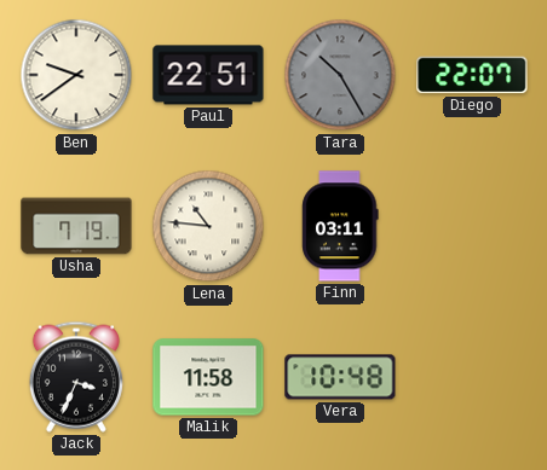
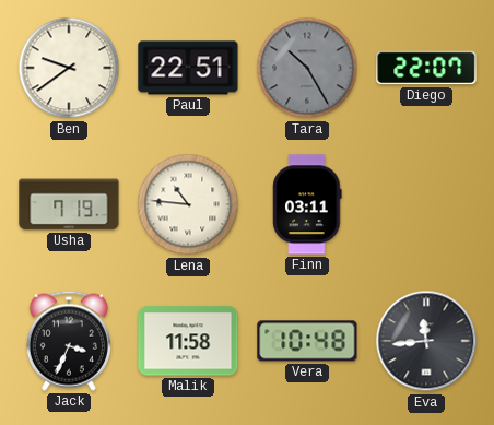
Eva: none -> 11:44
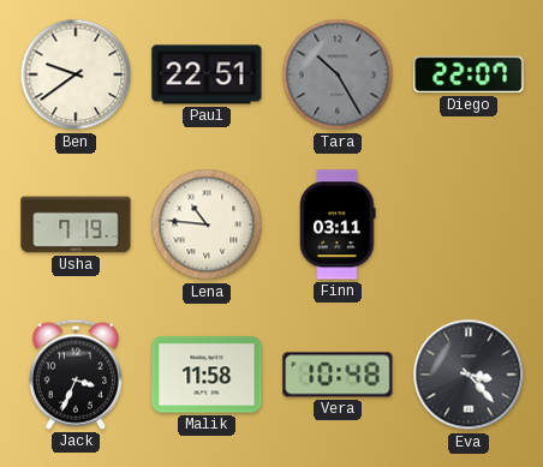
Eva: 11:44 -> 3:23
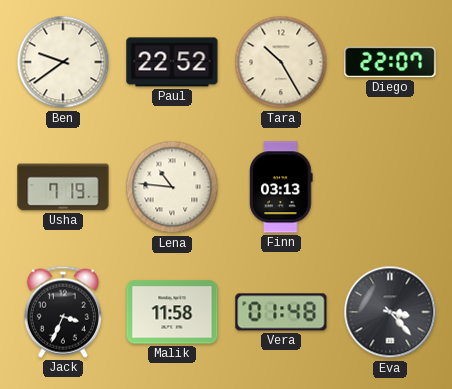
Paul: 22:51 -> 22:52
Tara dial: grey -> cream
Finn: 03:11 -> 03:13
Vera: 10:48 -> 01:48
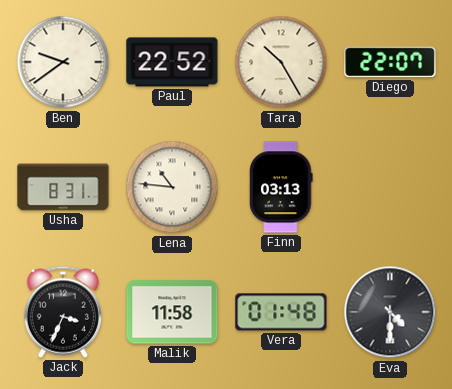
Usha: 7:19 -> 8:31
Eva: 3:23 -> 4:30
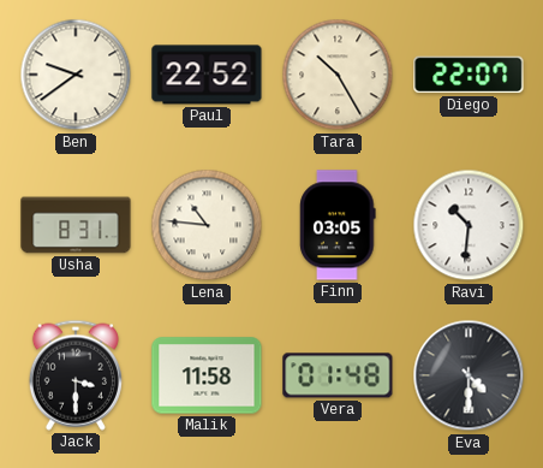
Finn: 03:13 -> 03:05
Ravi: none -> 10:31
Jack: 3:34 -> 3:30
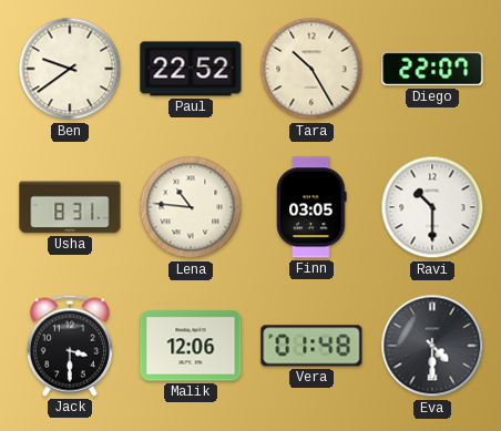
Ravi: 10:31 -> 10:30
Malik: 11:58 -> 12:06
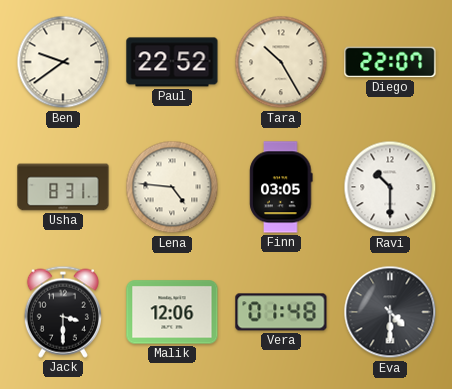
Lena: 10:46 -> 4:46
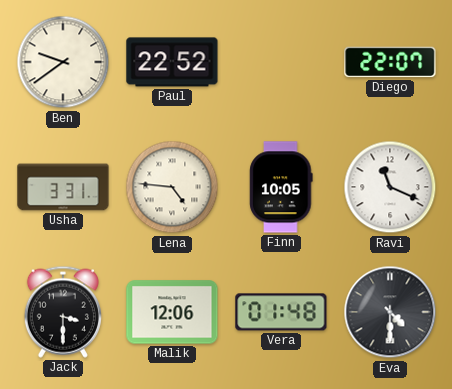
Tara: 10:25 -> none
Usha: 8:31 -> 3:31
Finn: 03:05 -> 10:05
Ravi: 10:30 -> 11:19
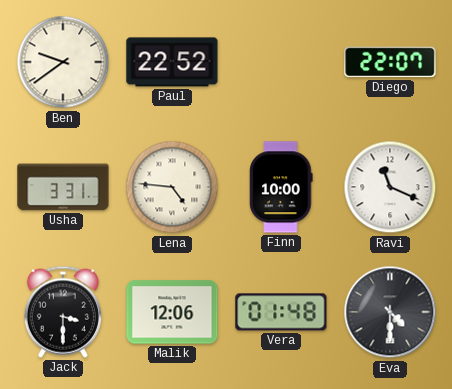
Finn: 10:05 -> 10:00
